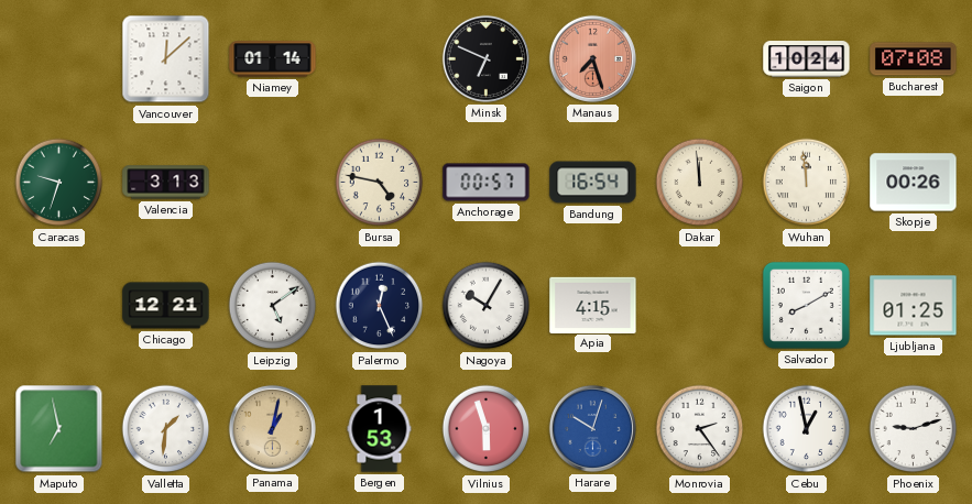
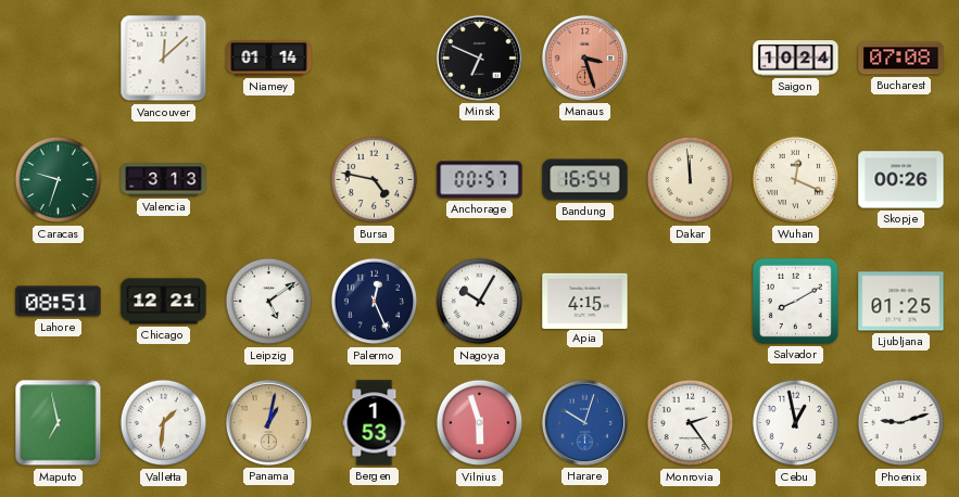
Manaus: 7:27 -> 3:27
Wuhan: 11:59 -> 12:19
Lahore: none -> 08:51
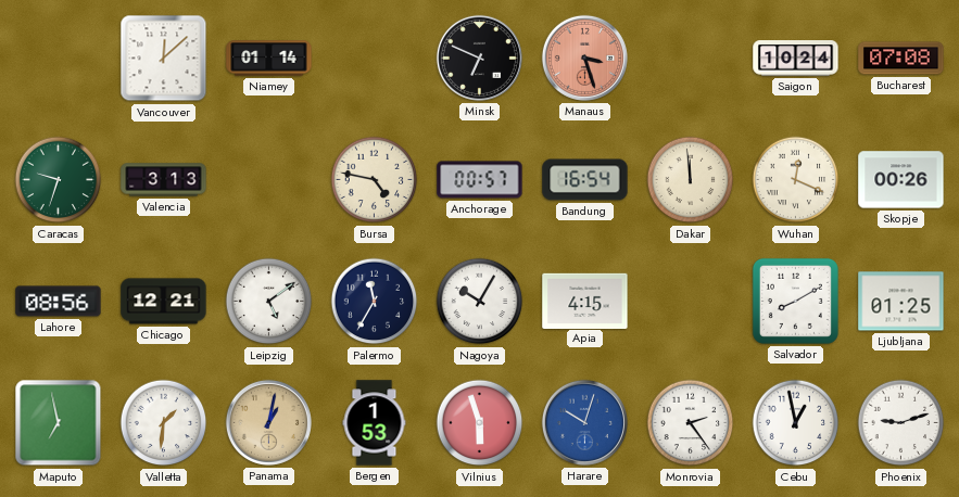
Lahore: 08:51 -> 08:56
Palermo: 12:26 -> 11:35
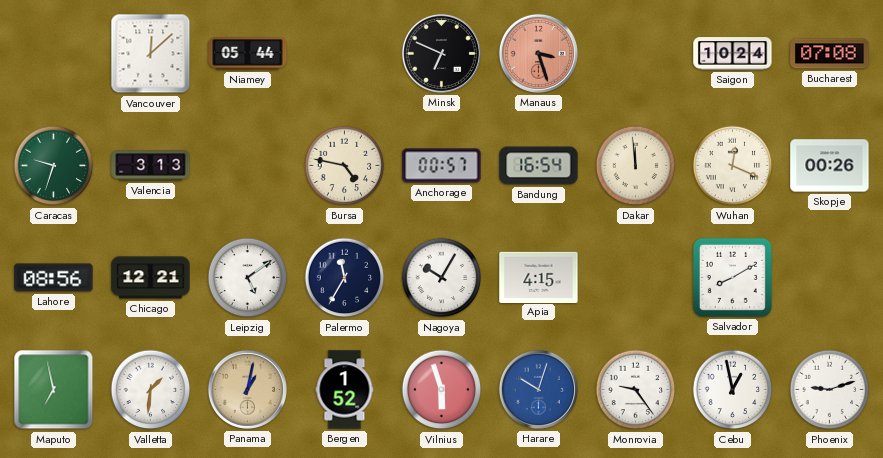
Niamey: 01:14 -> 05:44
Ljubljana: 01:25 -> none
Bergen: 1:53 -> 1:52
Monrovia: 2:24 -> 9:24
